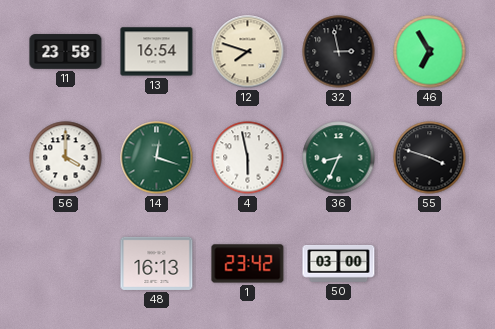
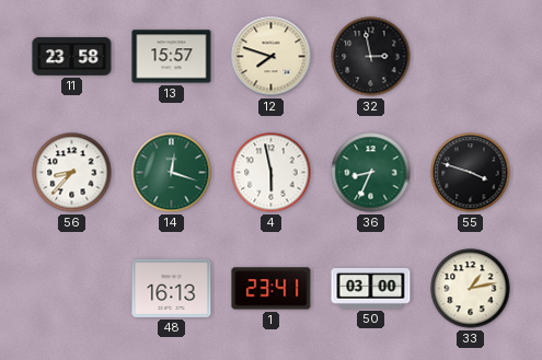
13: 16:54 -> 15:57
46: 6:55 -> none
56: 4:00 -> 8:37
1: 23:42 -> 23:41
33: none -> 1:13
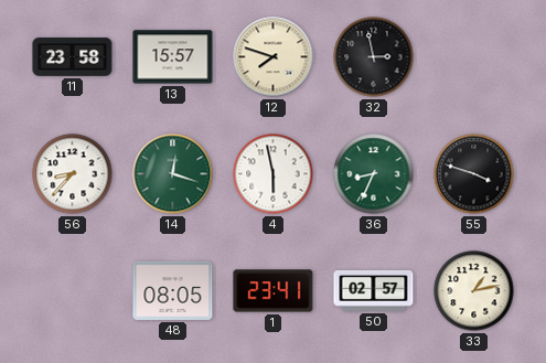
48: 16:13 -> 08:05
50: 03:00 -> 02:57
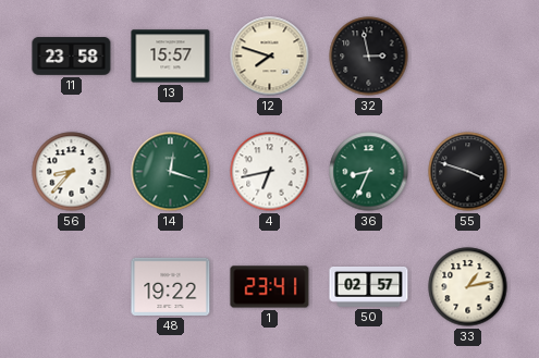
4: 5:58 -> 6:43
48: 08:05 -> 19:22
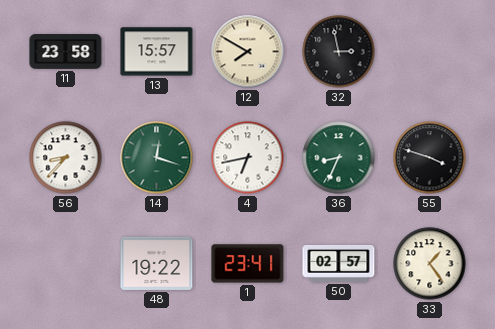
12: 7:48 -> 7:50
33: 1:13 -> 1:24
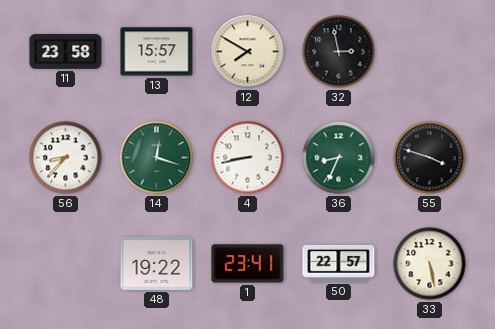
4: 6:43 -> 8:43
50: 02:57 -> 22:57
33: 1:24 -> 5:28
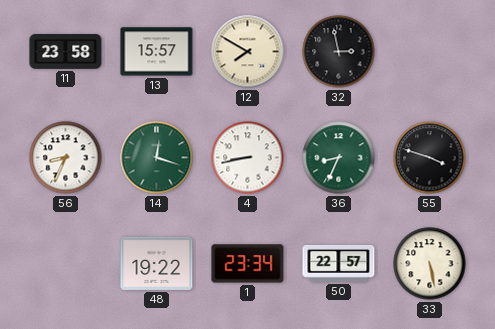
56: 8:37 -> 8:34
1: 23:41 -> 23:34
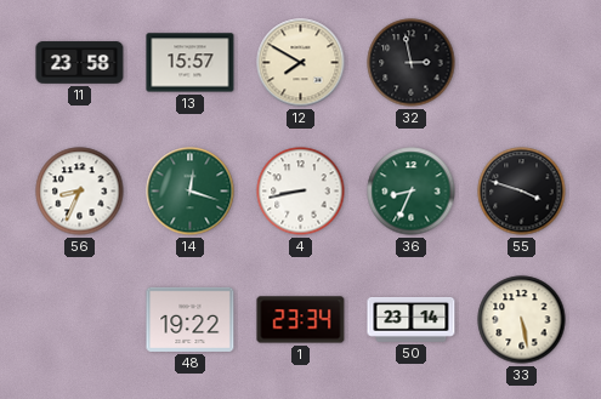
50: 22:57 -> 23:14
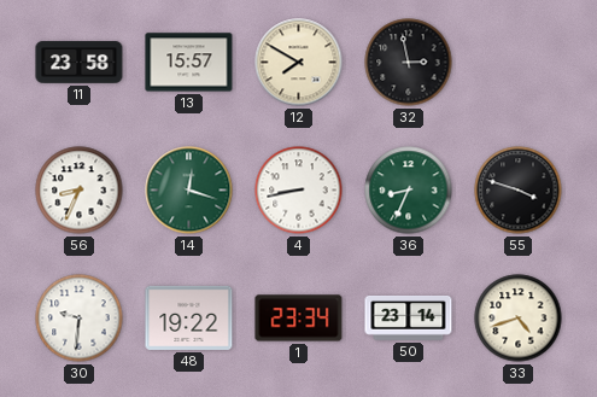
30: none -> 9:31
33: 5:28 -> 4:42
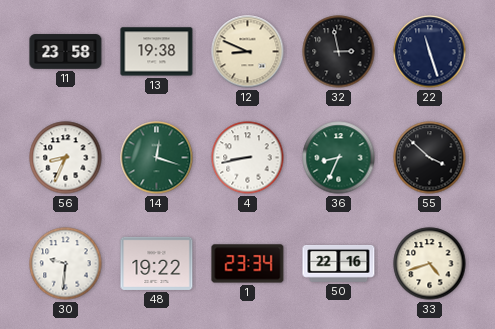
13: 15:57 -> 19:38
12: 7:50 -> 8:49
22: none -> 11:27
55: 3:48 -> 3:52
50: 23:14 -> 22:16
